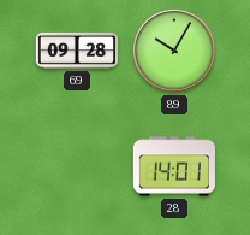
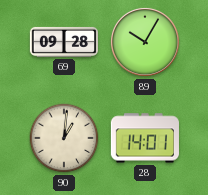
90: none -> 1:01
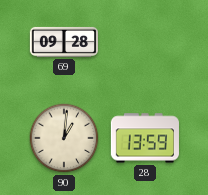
89: 10:05 -> none
28: 14:01 -> 13:59
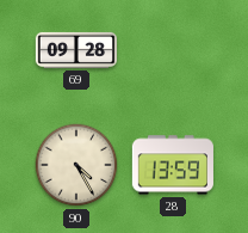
90: 1:01 -> 4:25
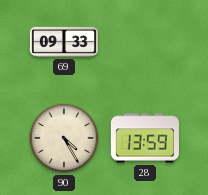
69: 09:28 -> 09:33
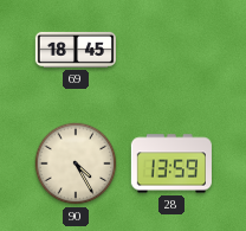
69: 09:33 -> 18:45
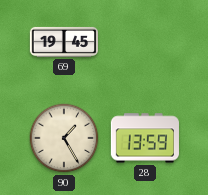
69: 18:45 -> 19:45
90: 4:25 -> 1:25
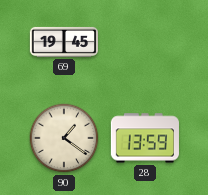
90: 1:25 -> 1:21
